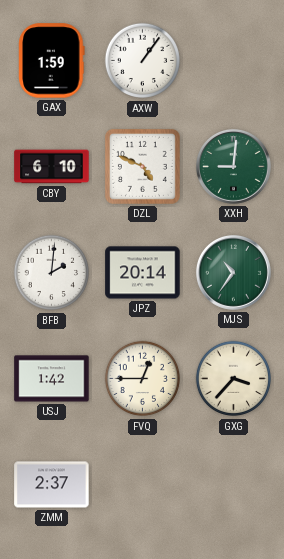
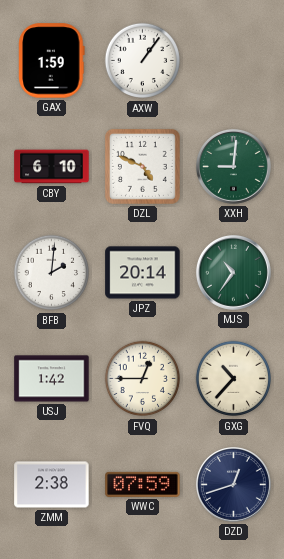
GXG: 3:37 -> 10:37
ZMM: 2:37 -> 2:38
WWC: none -> 07:59
DZD: none -> 12:42
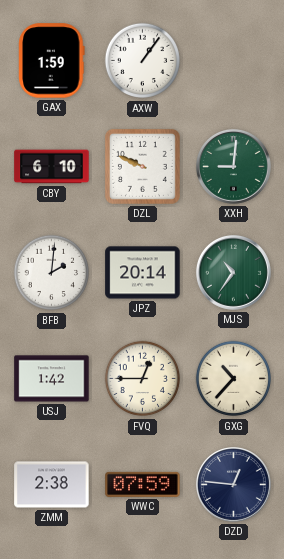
DZL: 4:49 -> 9:49
DZD: 12:42 -> 12:46
